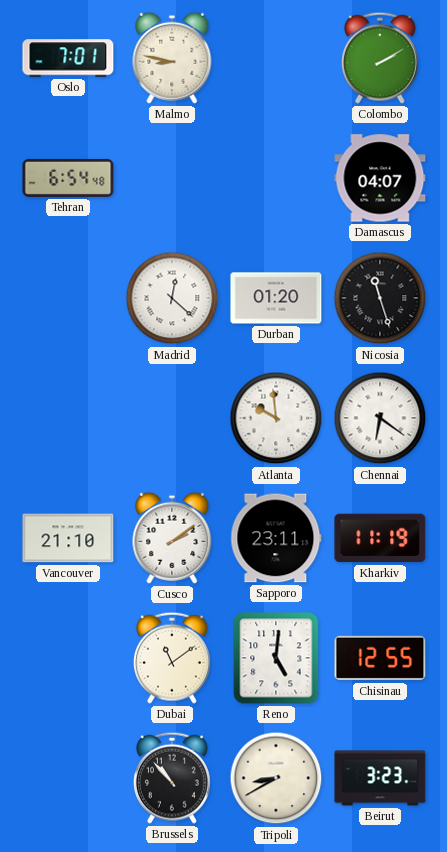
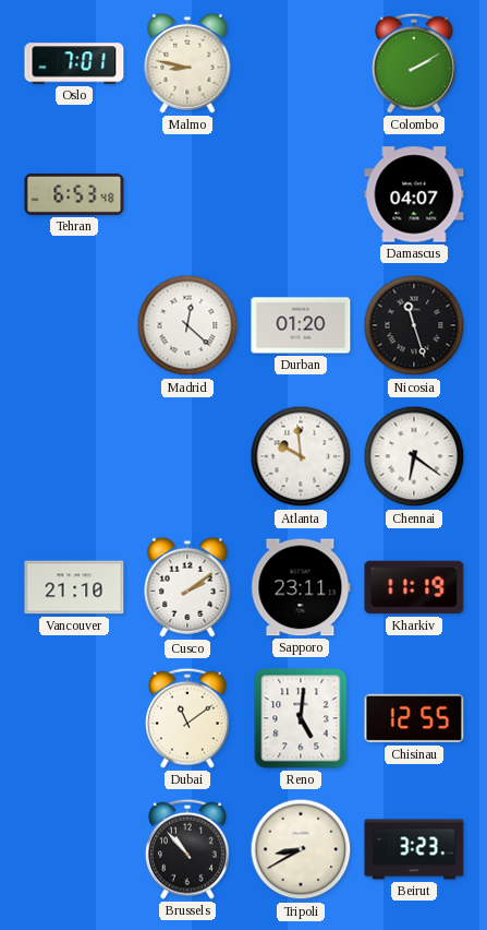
Tehran: 6:54 -> 6:53
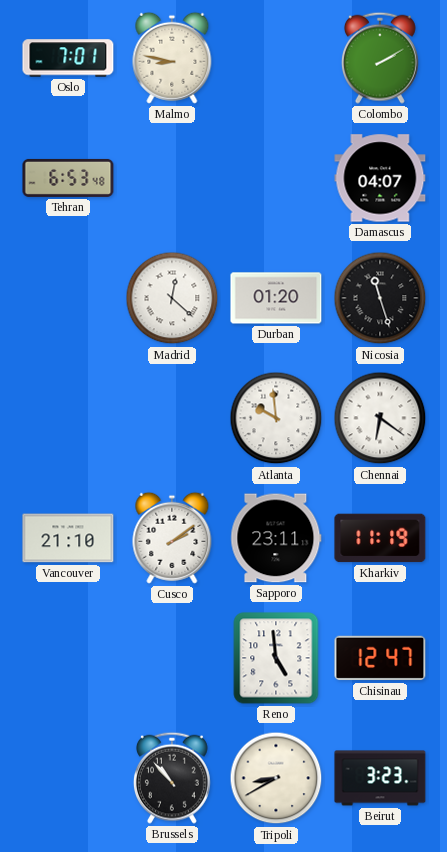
Dubai: 11:09 -> none
Reno: 5:01 -> 4:59
Chisinau: 12:55 -> 12:47
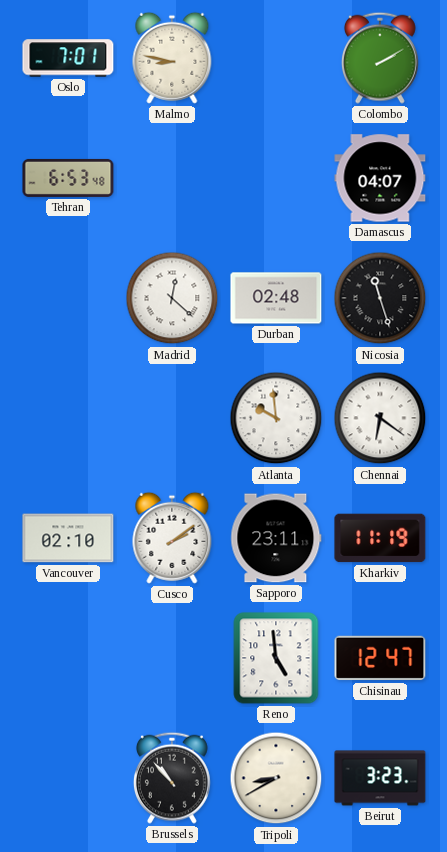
Durban: 01:20 -> 02:48
Vancouver: 21:10 -> 02:10
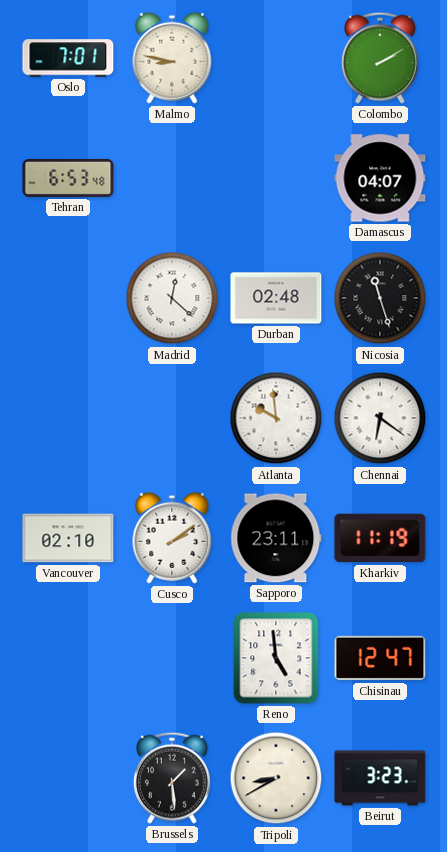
Brussels: 10:53 -> 1:29
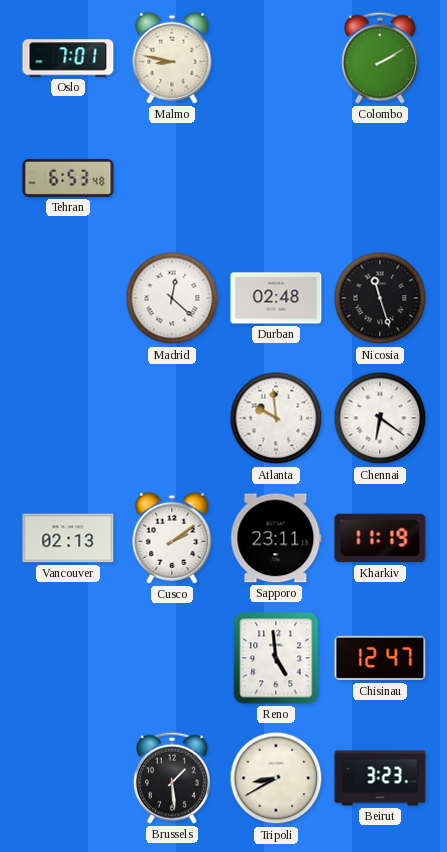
Damascus: 04:07 -> none
Vancouver: 02:10 -> 02:13
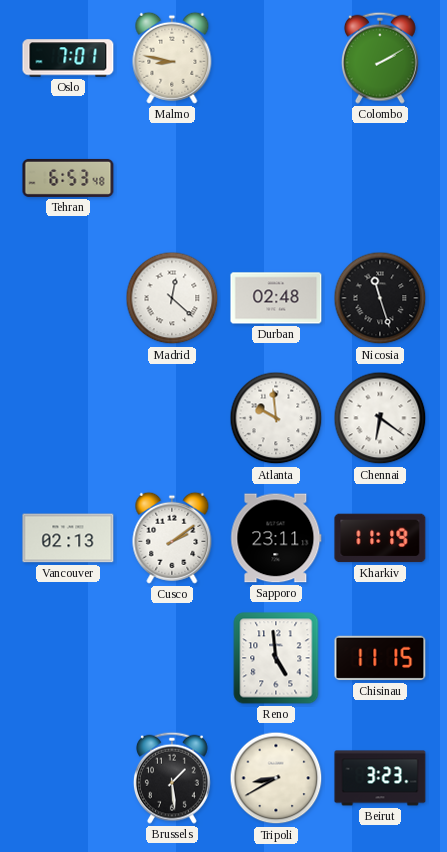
Chisinau: 12:47 -> 11:15
